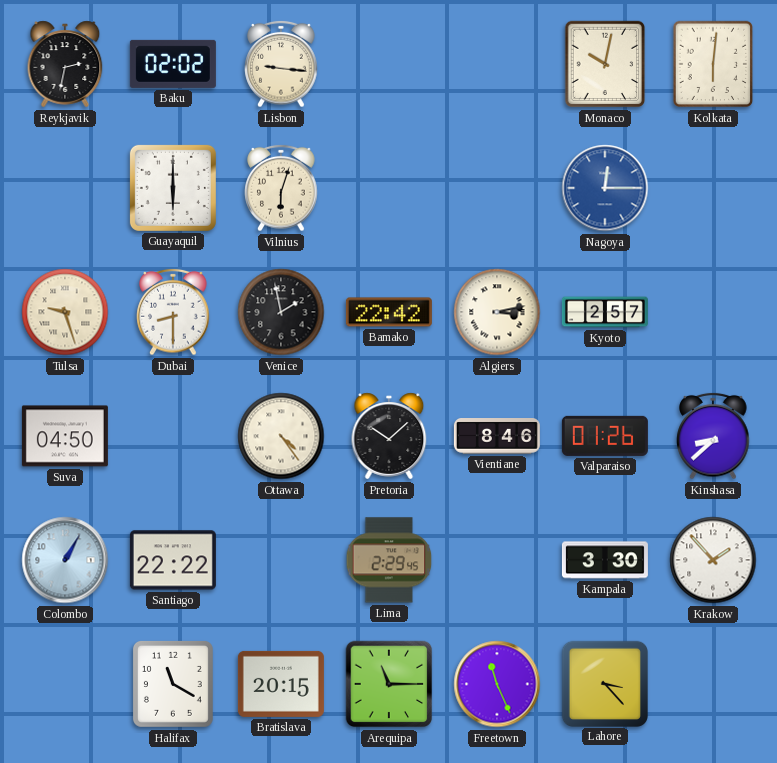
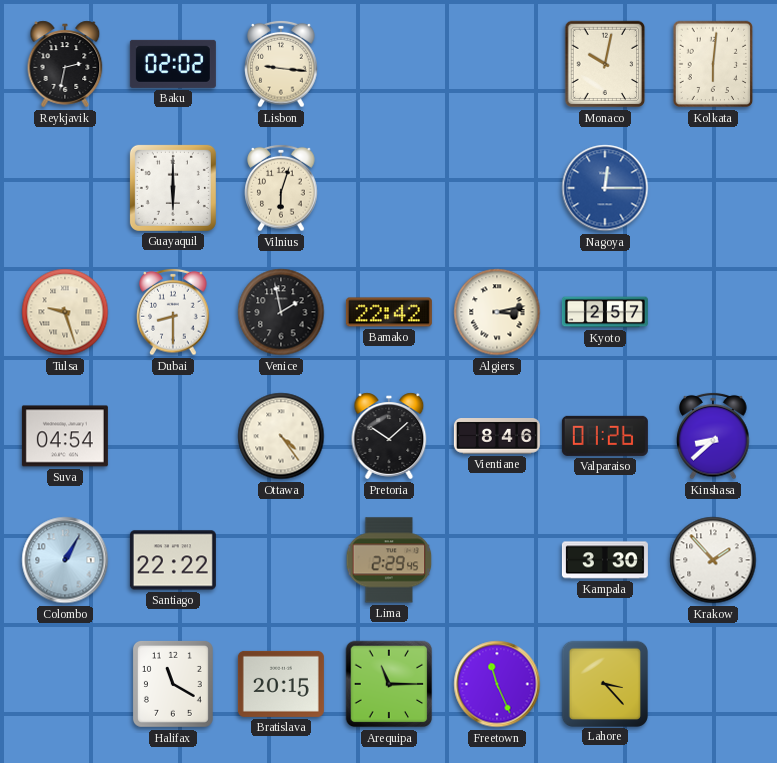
Suva: 04:50 -> 04:54
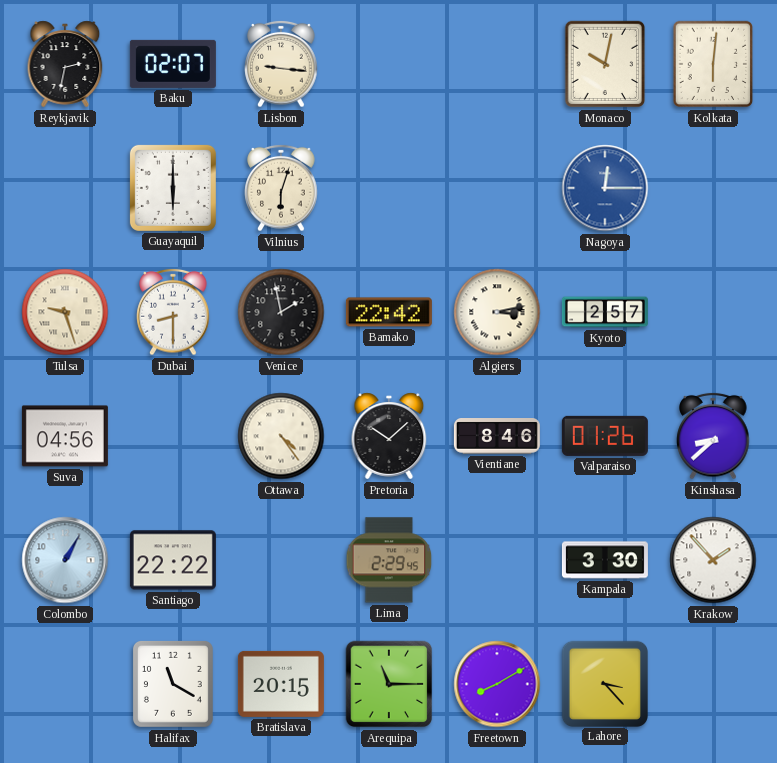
Baku: 02:02 -> 02:07
Suva: 04:54 -> 04:56
Freetown: 11:26 -> 8:10
